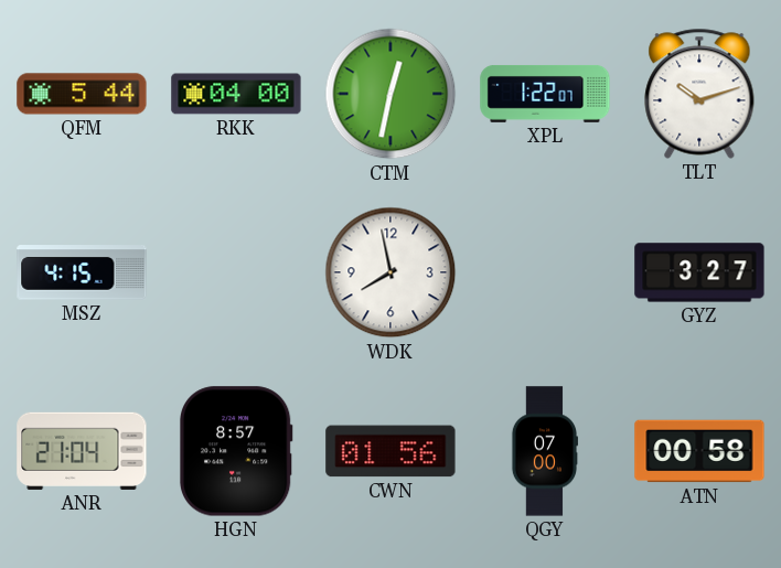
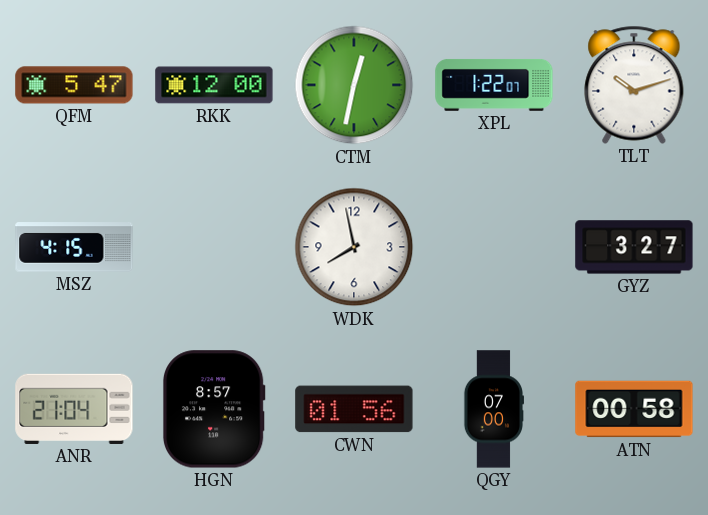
QFM: 5:44 -> 5:47
RKK: 04:00 -> 12:00
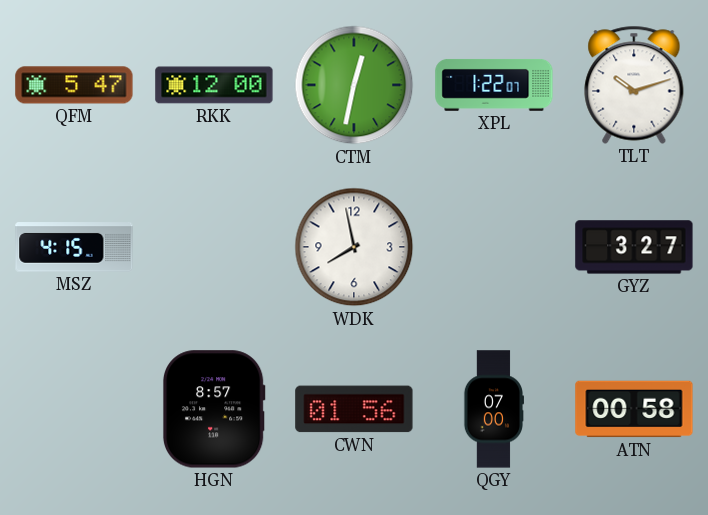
ANR: 21:04 -> none
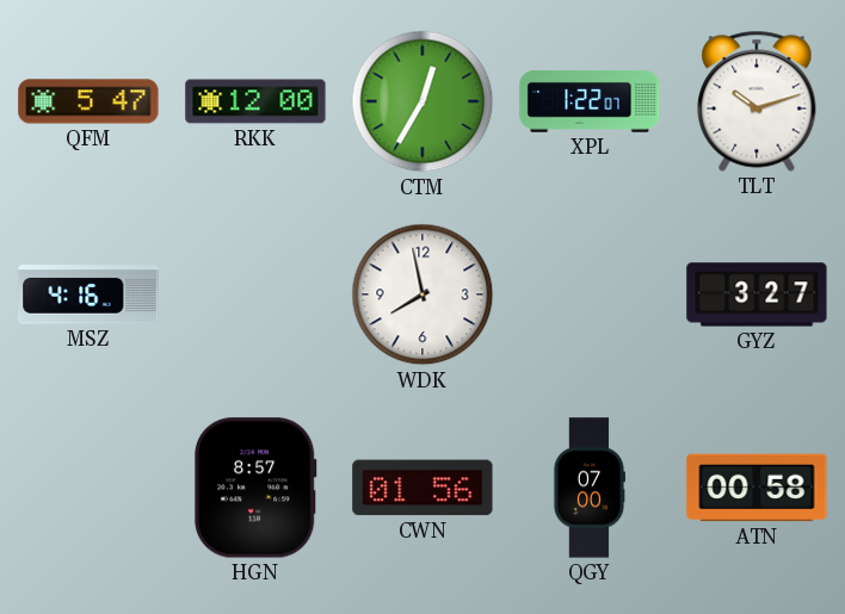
CTM: 12:32 -> 12:35
MSZ: 4:15 -> 4:16
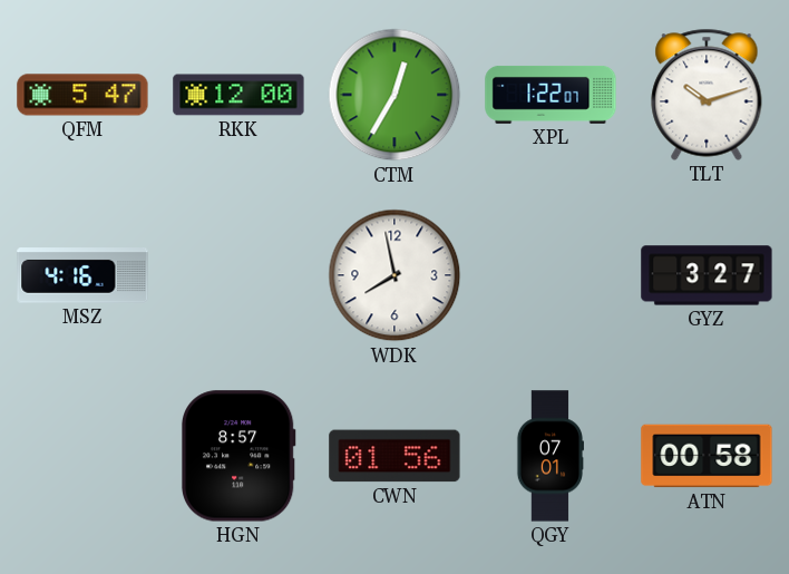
QGY: 07:00 -> 07:01
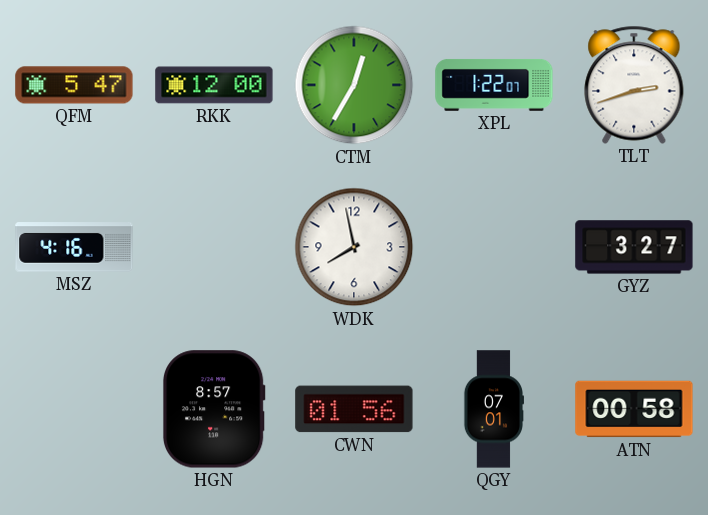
TLT: 10:12 -> 2:42
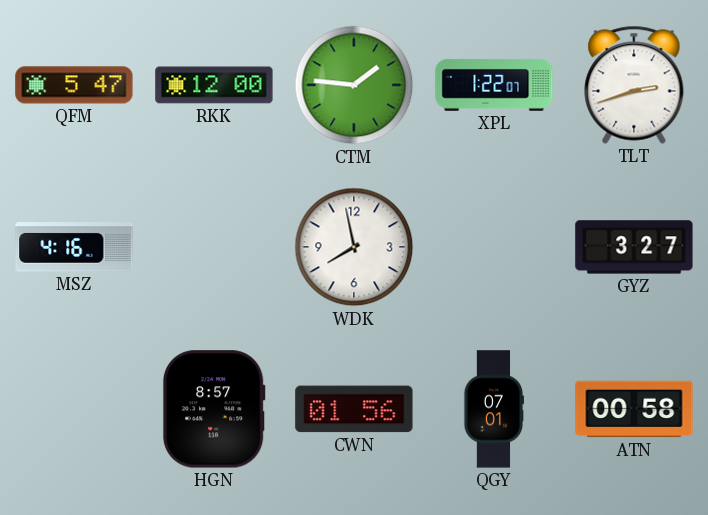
CTM: 12:35 -> 1:46
